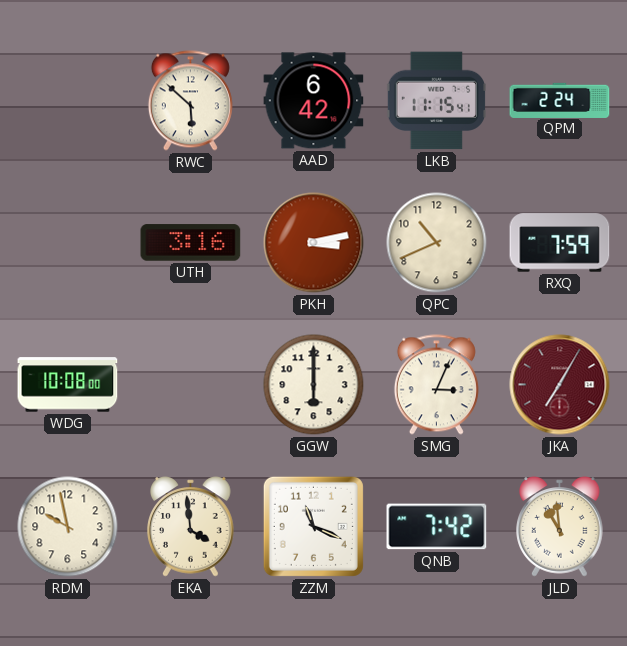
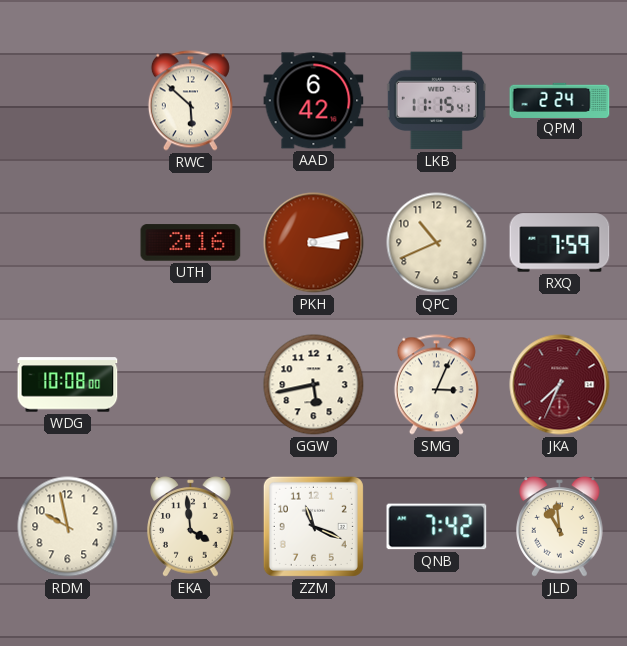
UTH: 3:16 -> 2:16
GGW: 6:00 -> 5:43
JKA: 7:05 -> 7:34
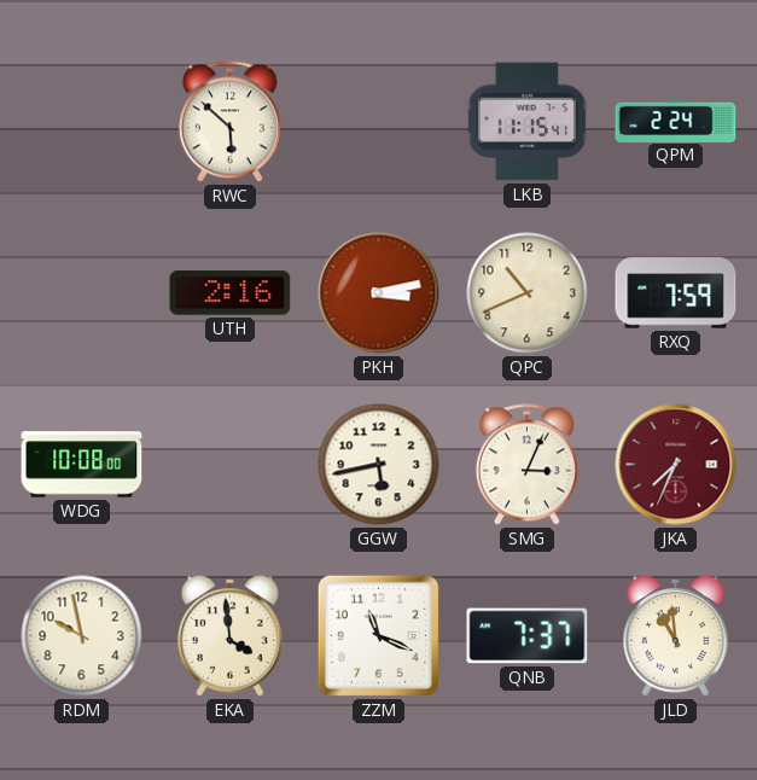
AAD: 6:42 -> none
QNB: 7:42 -> 7:37
